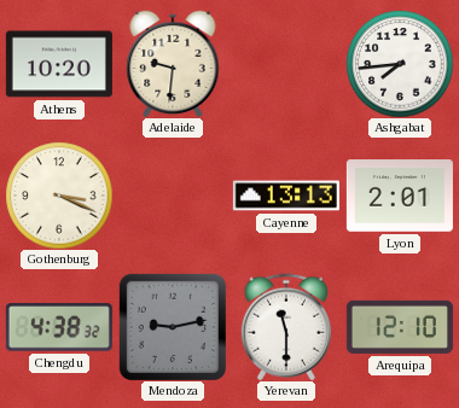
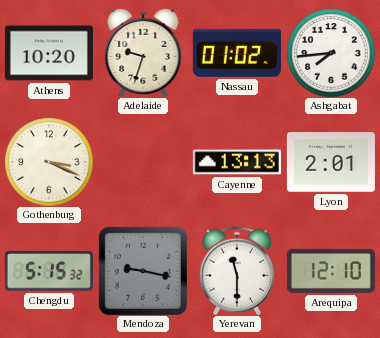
Adelaide: 9:31 -> 9:33
Nassau: none -> 01:02
Chengdu: 4:38 -> 5:15
Mendoza: 9:13 -> 9:17
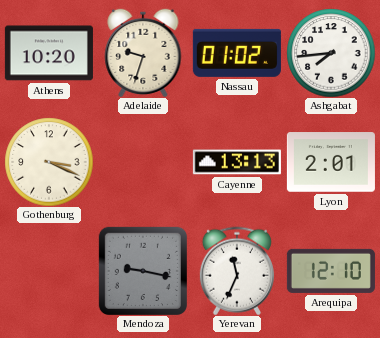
Chengdu: 5:15 -> none
Yerevan: 11:30 -> 11:34
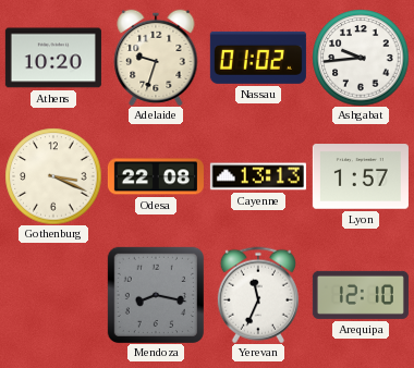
Ashgabat: 7:44 -> 9:44
Odesa: none -> 22:08
Lyon: 2:01 -> 1:57
Mendoza: 9:17 -> 8:17
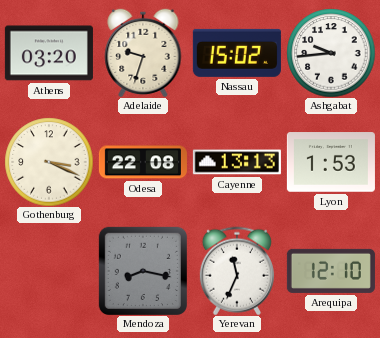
Athens: 10:20 -> 03:20
Nassau: 01:02 -> 15:02
Lyon: 1:57 -> 1:53
